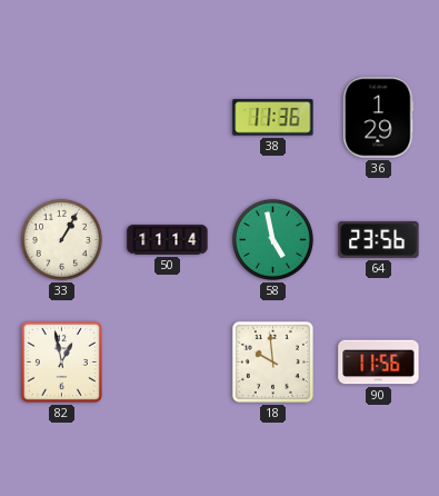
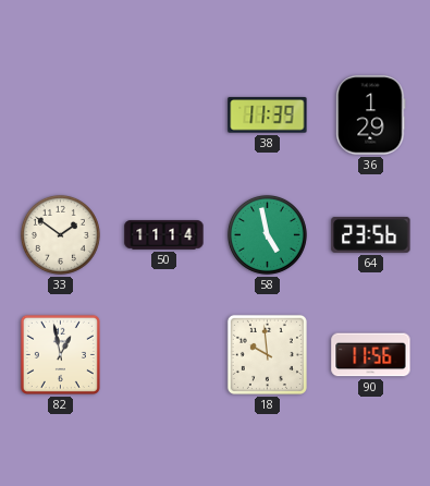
38: 11:36 -> 11:39
33: 1:05 -> 1:51
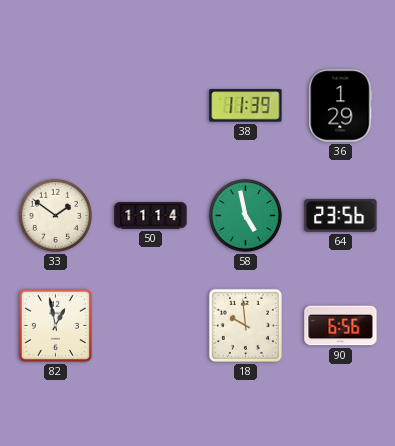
90: 11:56 -> 6:56
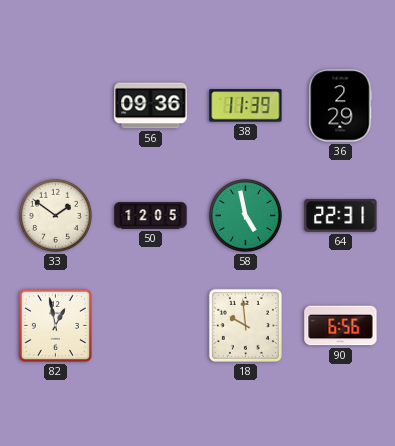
56: none -> 09:36
36: 1:29 -> 2:29
50: 11:14 -> 12:05
64: 23:56 -> 22:31
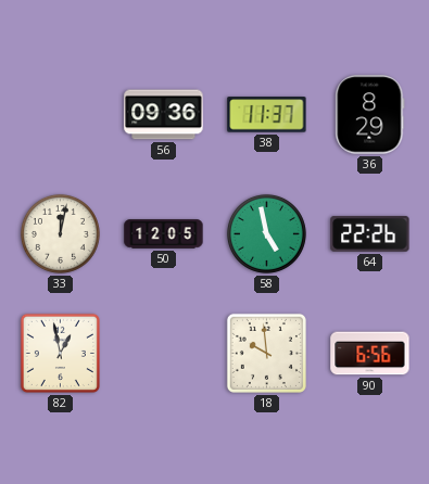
38: 11:39 -> 11:37
36: 2:29 -> 8:29
33: 1:51 -> 12:02
64: 22:31 -> 22:26
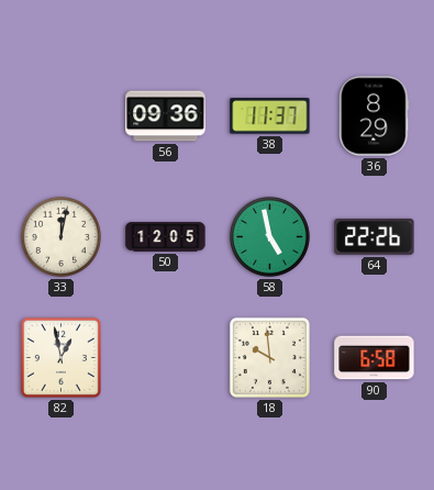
90: 6:56 -> 6:58
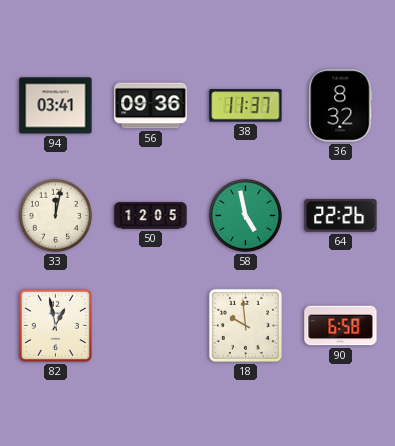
94: none -> 03:41
36: 8:29 -> 8:32
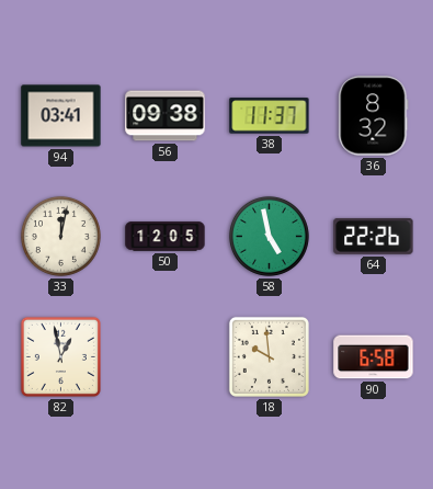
56: 09:36 -> 09:38
